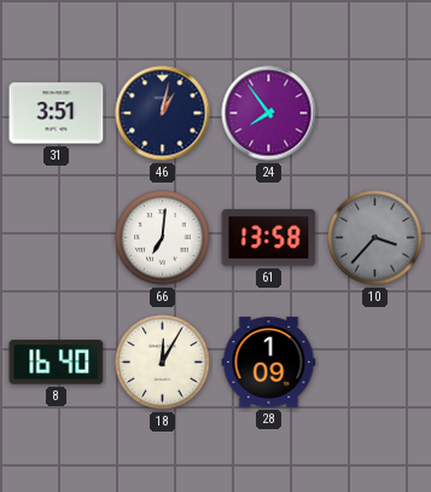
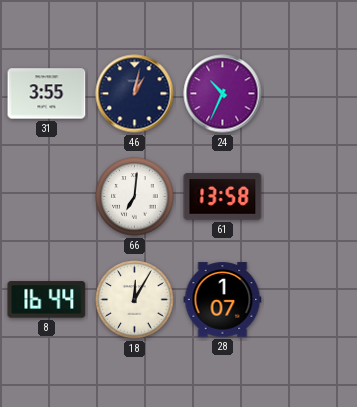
31: 3:51 -> 3:55
24: 7:54 -> 10:34
10: 3:37 -> none
8: 16:40 -> 16:44
28: 1:09 -> 1:07
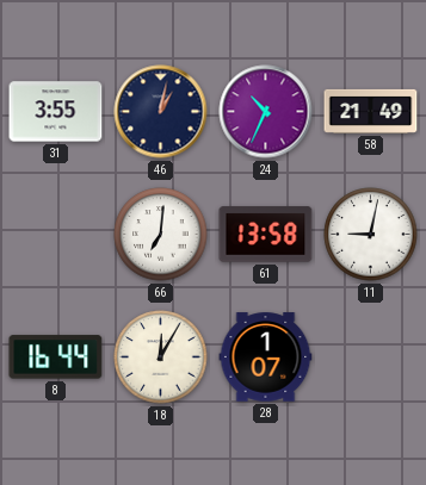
58: none -> 21:49
11: none -> 9:02
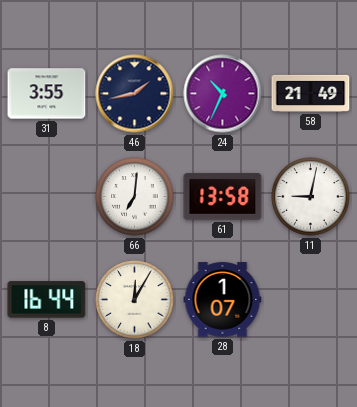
46: 1:02 -> 1:43
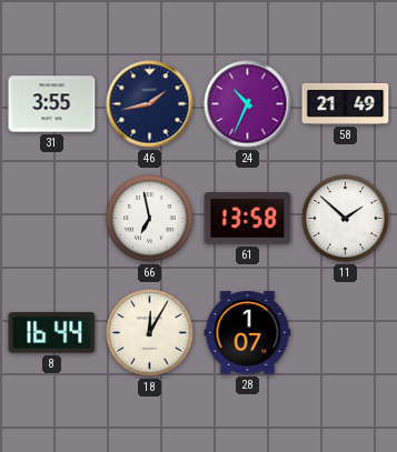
66: 7:01 -> 6:58
11: 9:02 -> 1:52
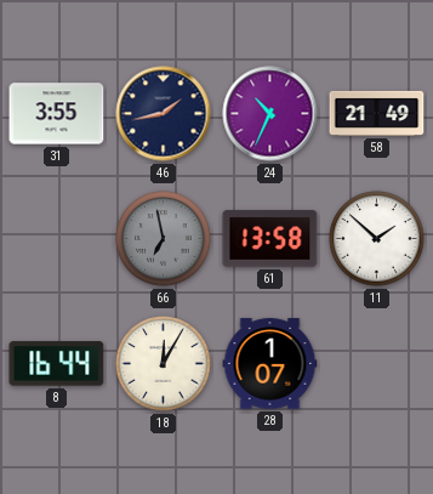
66 dial: white -> grey
